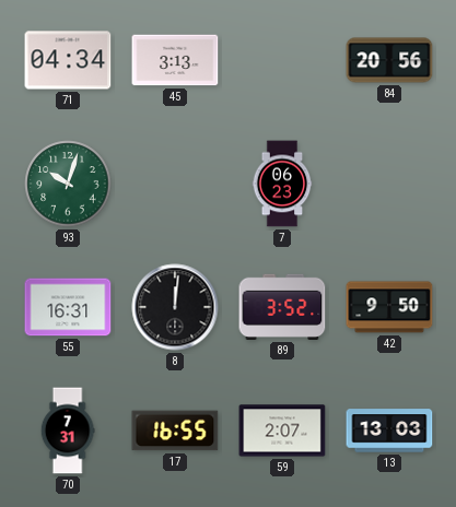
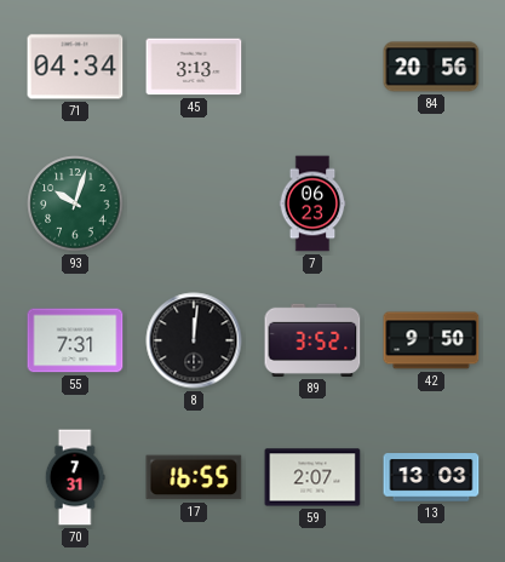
55: 16:31 -> 7:31
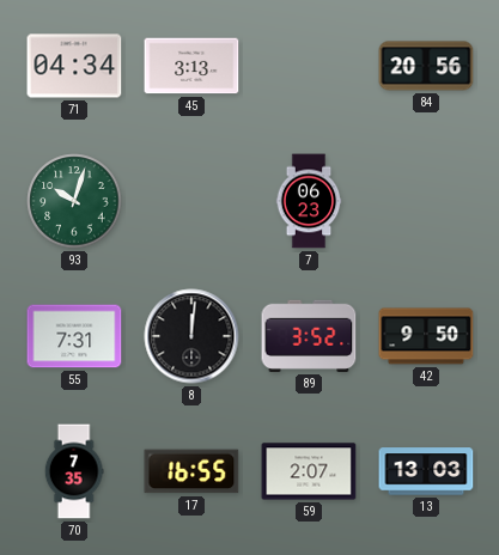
70: 7:31 -> 7:35
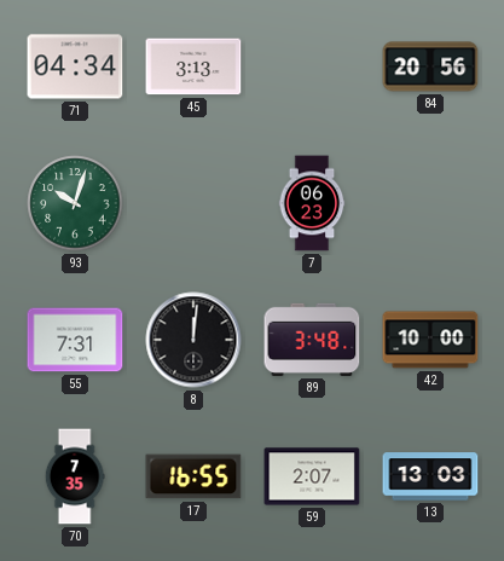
89: 3:52 -> 3:48
42: 9:50 -> 10:00
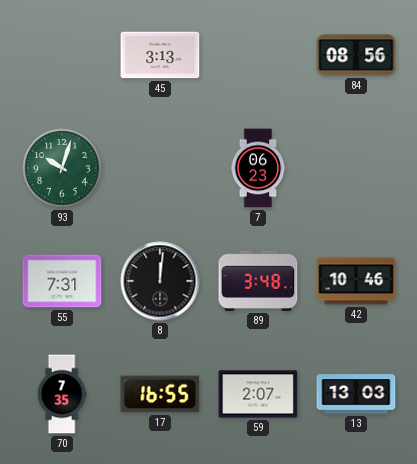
71: 04:34 -> none
84: 20:56 -> 08:56
42: 10:00 -> 10:46
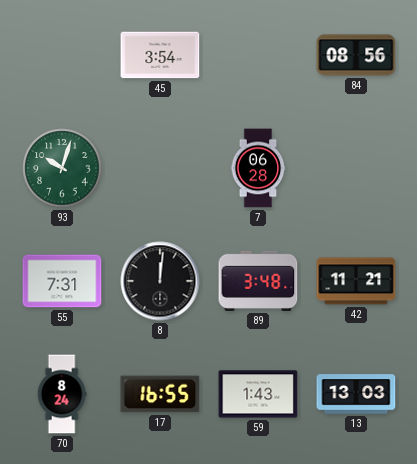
45: 3:13 -> 3:54
7: 06:23 -> 06:28
42: 10:46 -> 11:21
70: 7:35 -> 8:24
59: 2:07 -> 1:43
